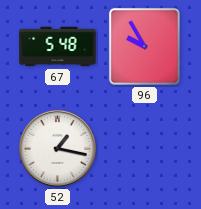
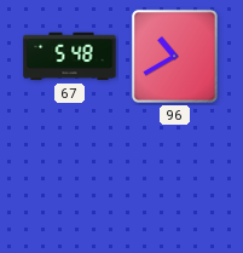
96: 9:55 -> 10:40
52: 1:17 -> none
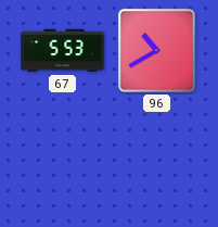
67: 5:48 -> 5:53
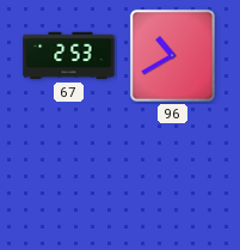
67: 5:53 -> 2:53
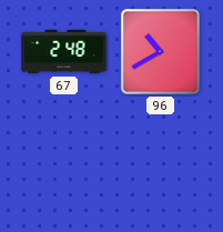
67: 2:53 -> 2:48
